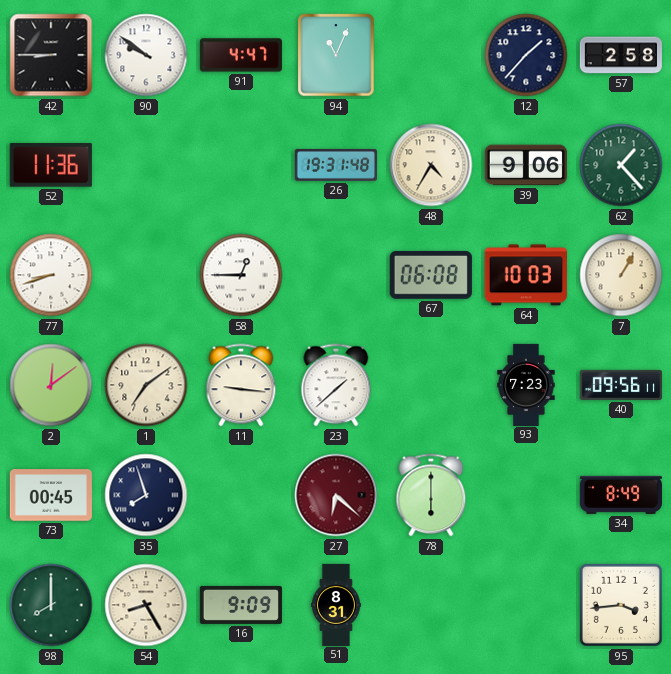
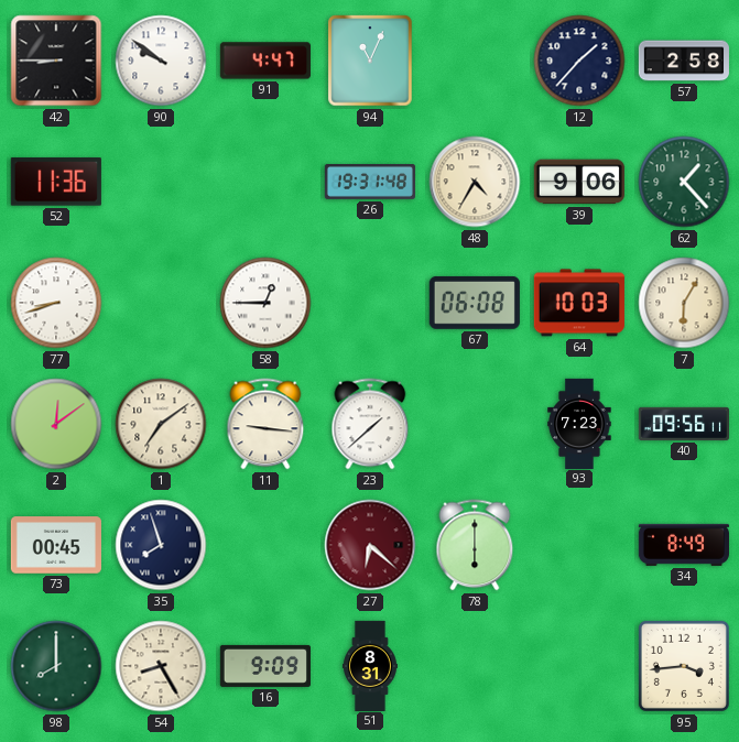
7: 1:05 -> 6:05
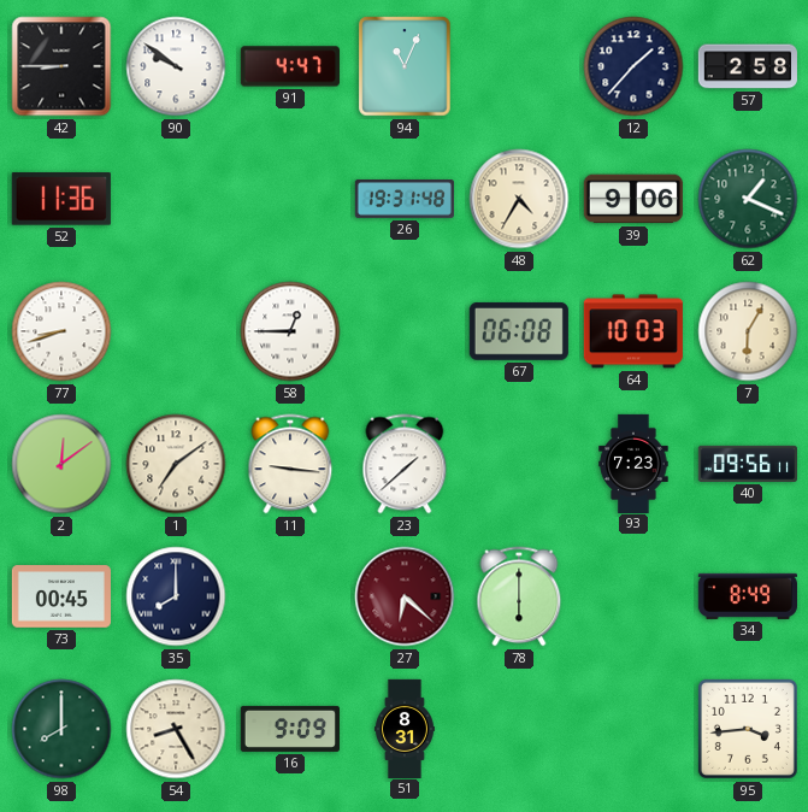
62: 1:23 -> 1:19
35: 7:57 -> 8:00
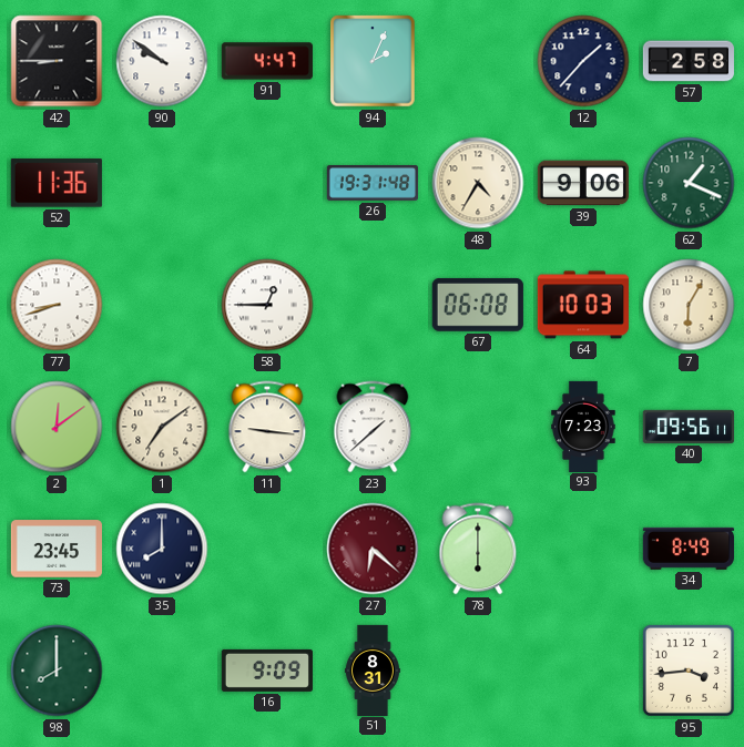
94: 11:04 -> 2:04
73: 00:45 -> 23:45
54: 8:25 -> none
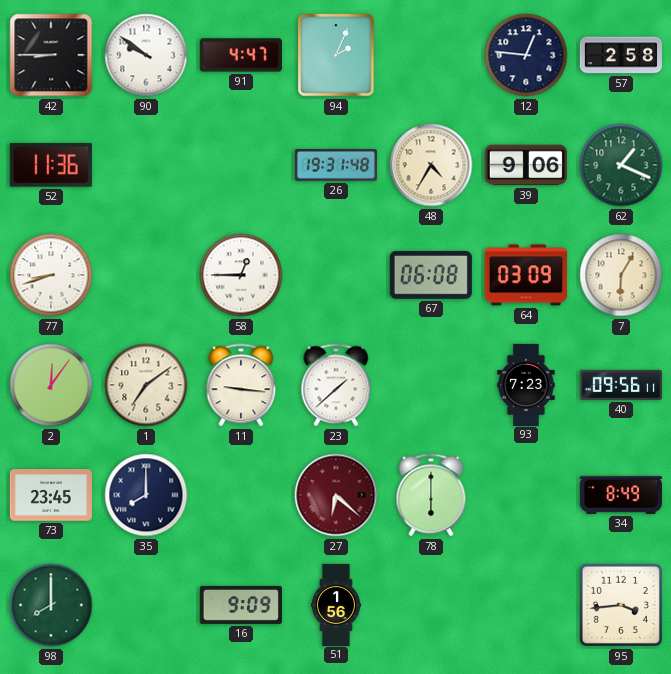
12: 1:37 -> 12:46
64: 10:03 -> 03:09
2: 12:09 -> 12:06
51: 8:31 -> 1:56
